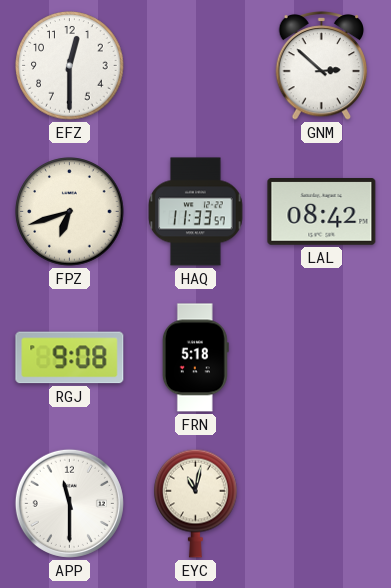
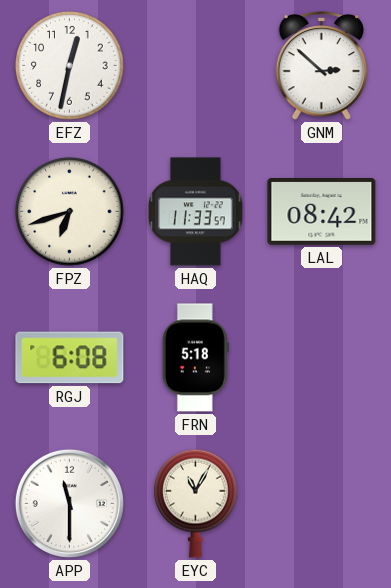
EFZ: 12:30 -> 12:32
RGJ: 9:08 -> 6:08
EYC: 11:02 -> 11:05
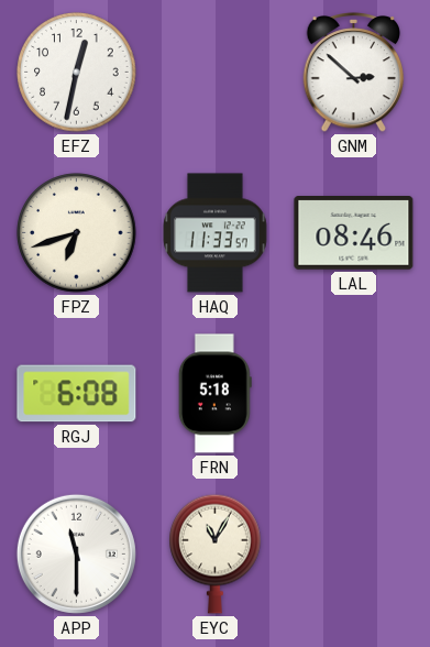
LAL: 08:42 -> 08:46
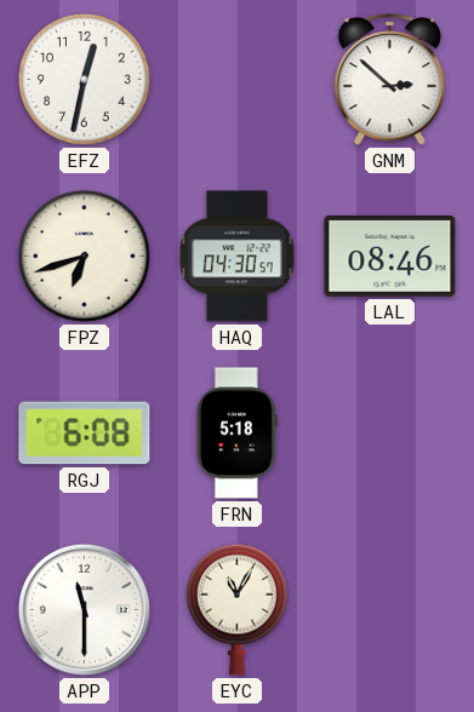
HAQ: 11:33 -> 04:30
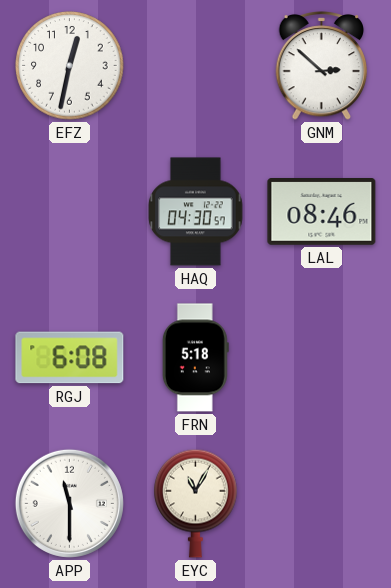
FPZ: 6:42 -> none
